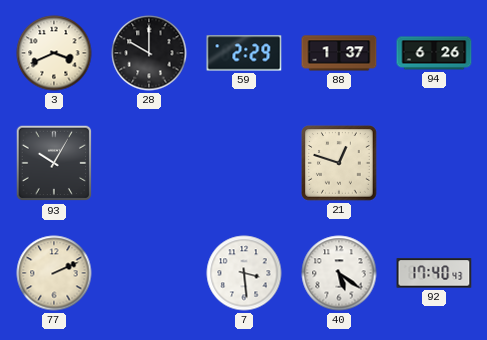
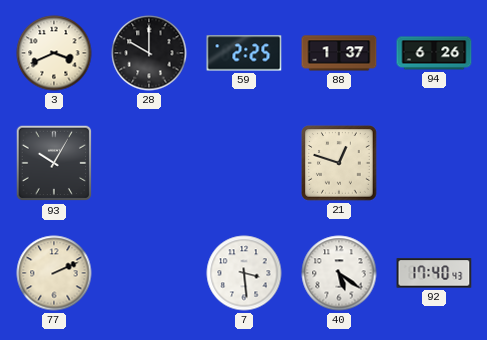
59: 2:29 -> 2:25
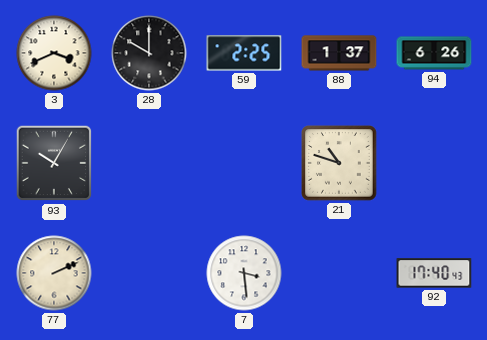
21: 12:48 -> 10:48
40: 5:21 -> none
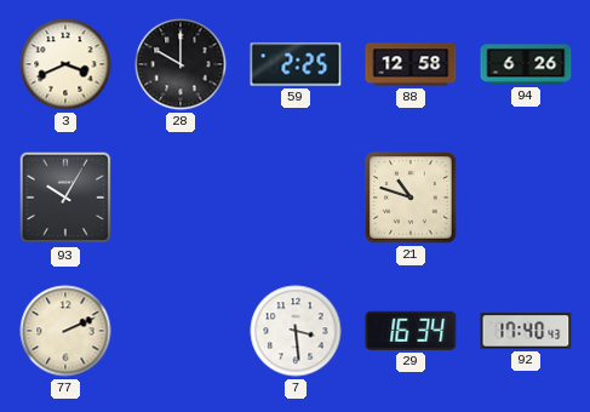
88: 1:37 -> 12:58
29: none -> 16:34
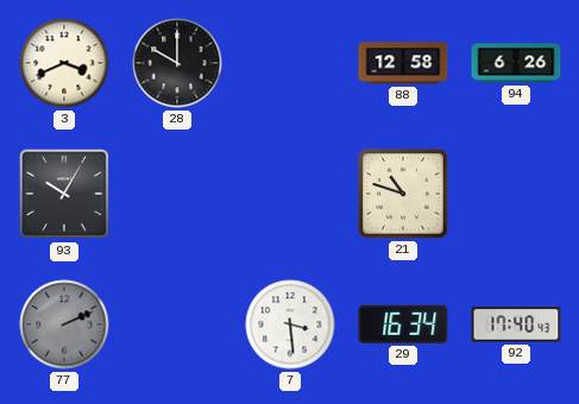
59: 2:25 -> none
77 dial: cream -> grey
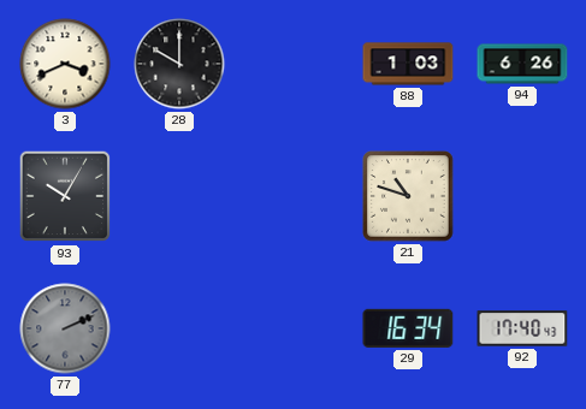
88: 12:58 -> 1:03
7: 3:29 -> none
